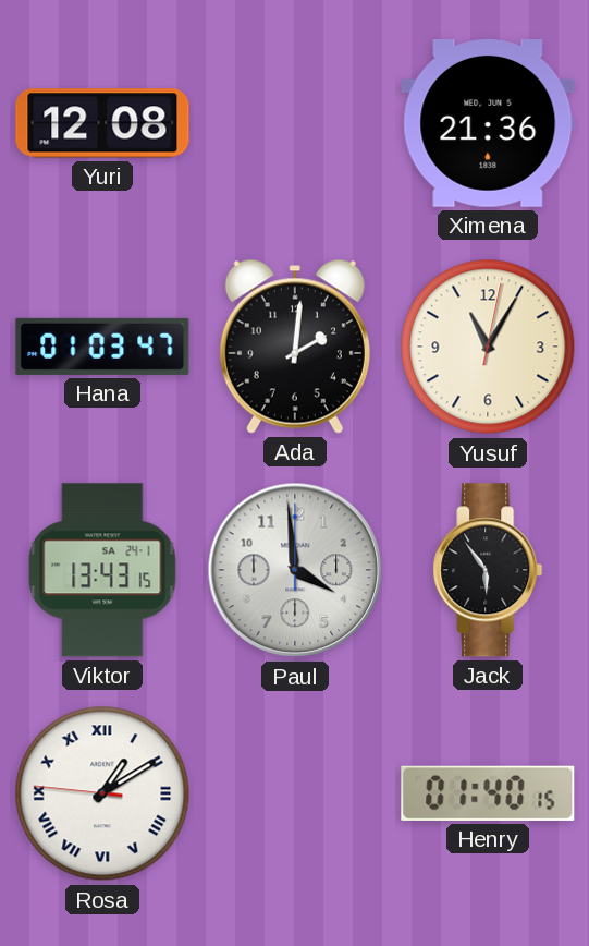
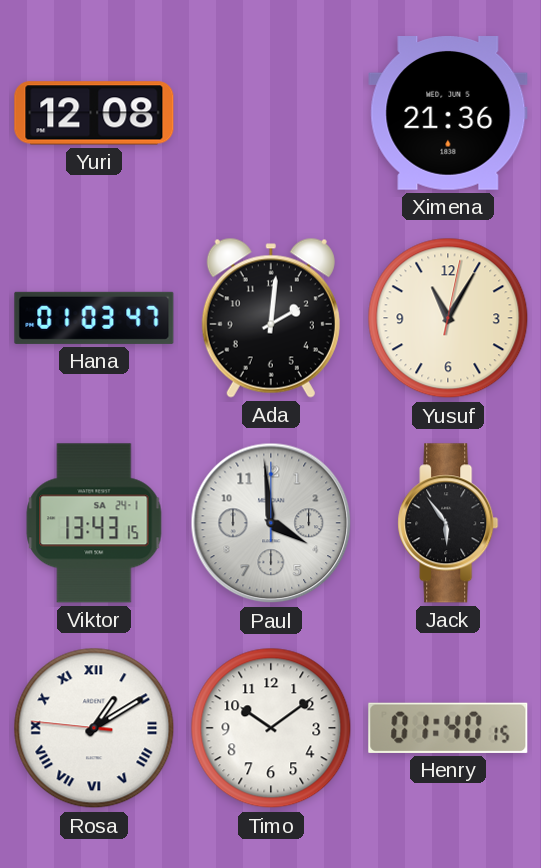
Timo: none -> 10:09
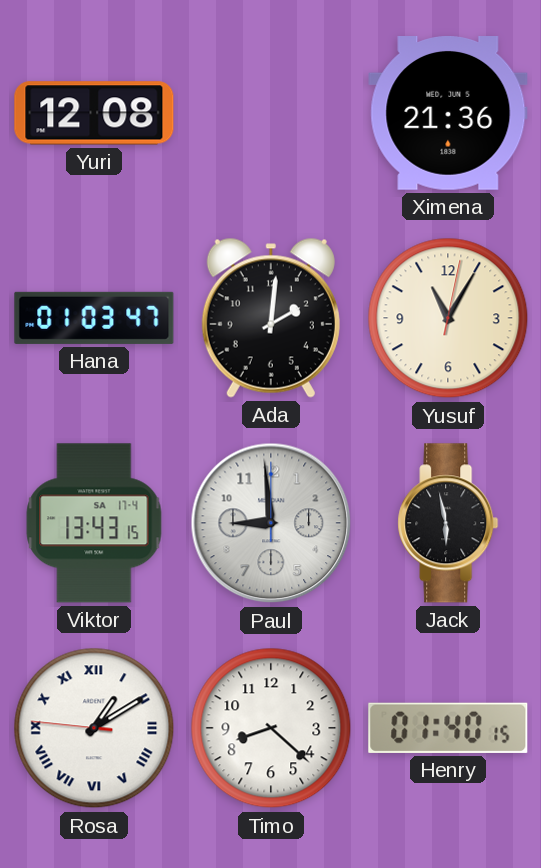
Viktor date: SA 24-1 -> SA 17-4
Paul: 3:59 -> 8:59
Jack: 5:54 -> 5:58
Timo: 10:09 -> 8:22
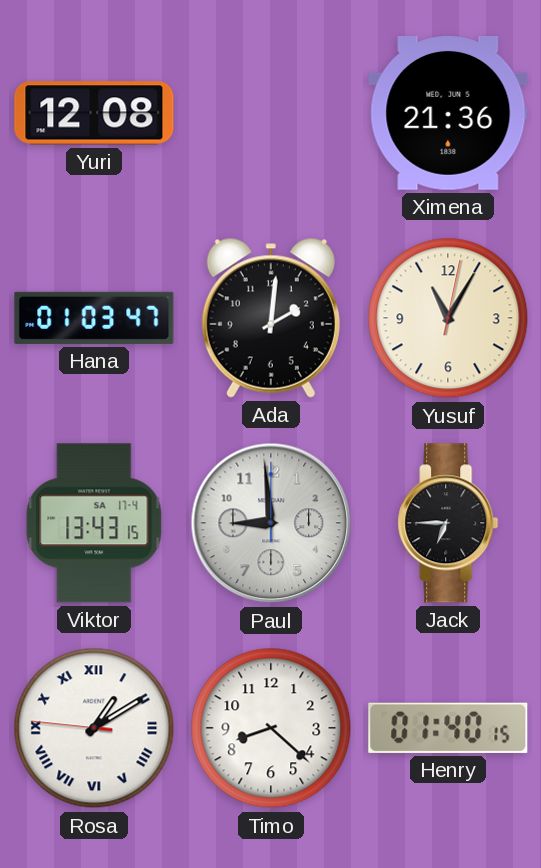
Jack: 5:58 -> 6:45
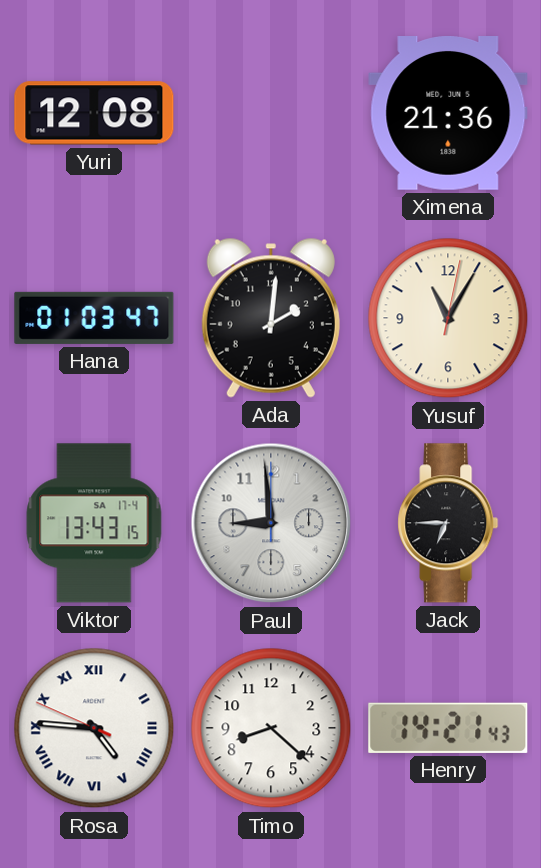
Rosa: 1:09 -> 4:45
Henry: 01:40 -> 14:21
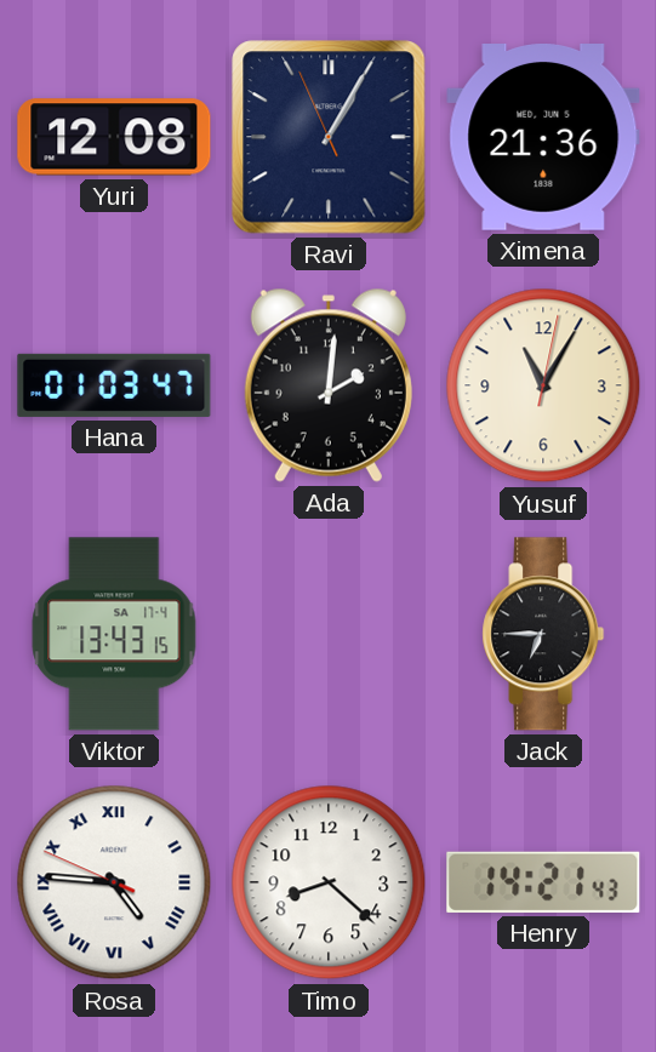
Ravi: none -> 1:04
Paul: 8:59 -> none
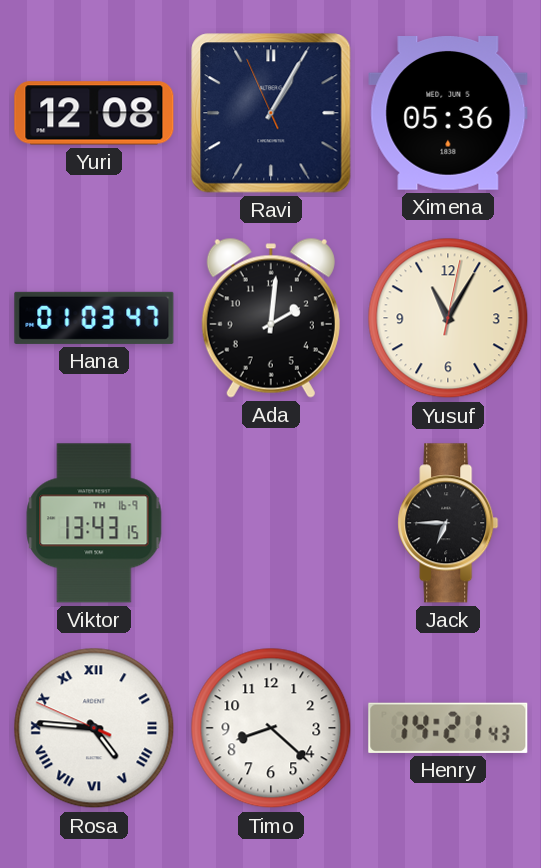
Ximena: 21:36 -> 05:36
Viktor date: SA 17-4 -> TH 16-9
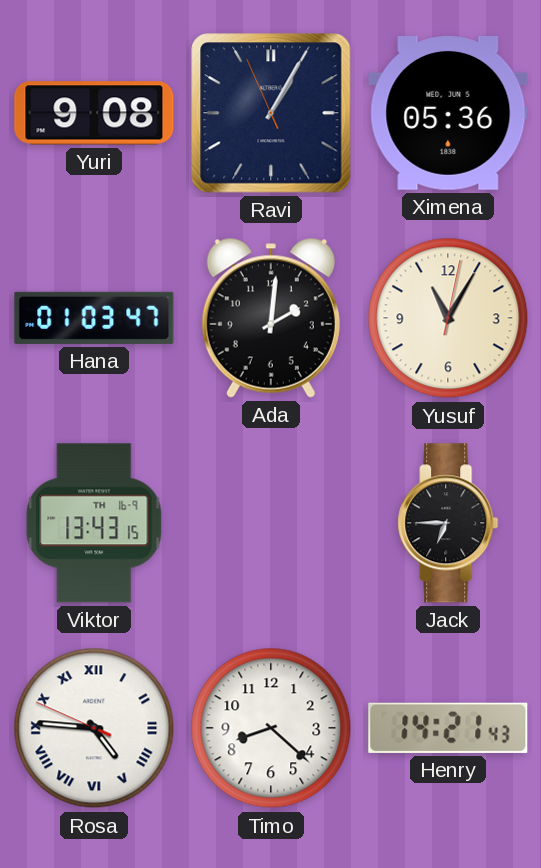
Yuri: 12:08 -> 9:08
